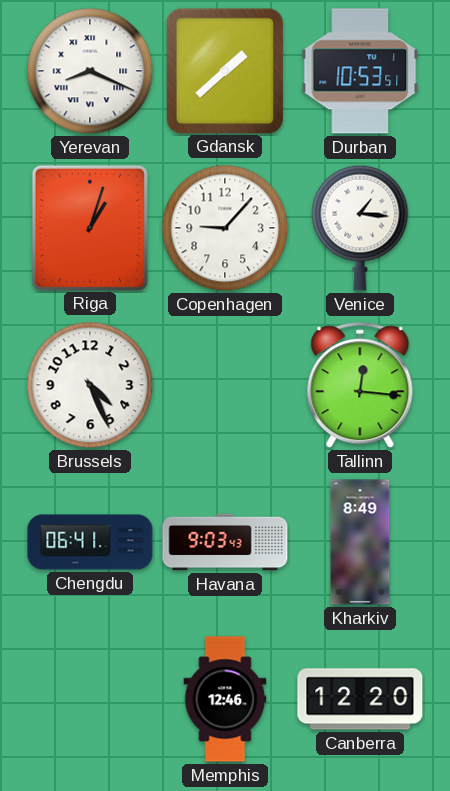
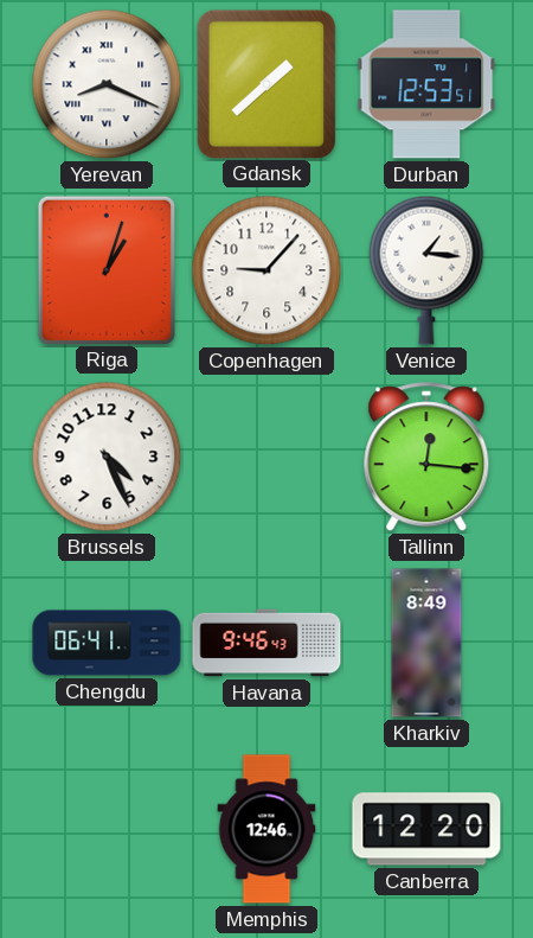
Durban: 10:53 -> 12:53
Havana: 9:03 -> 9:46
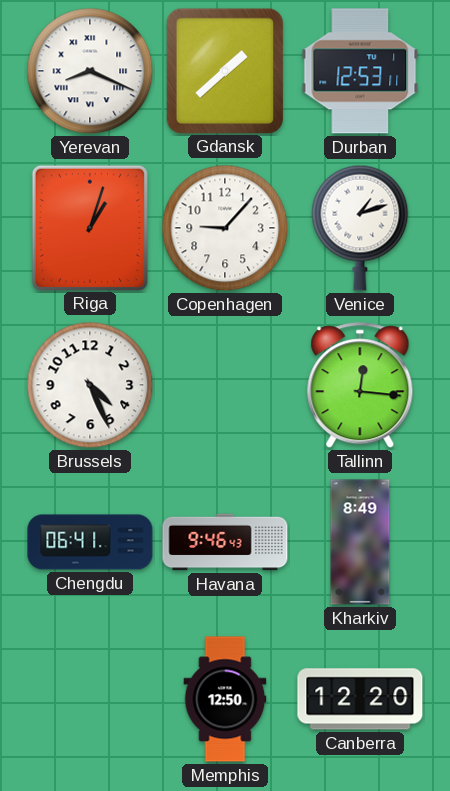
Durban: 12:53:51 -> 12:53:11
Venice: 1:16 -> 1:12
Memphis: 12:46 -> 12:50
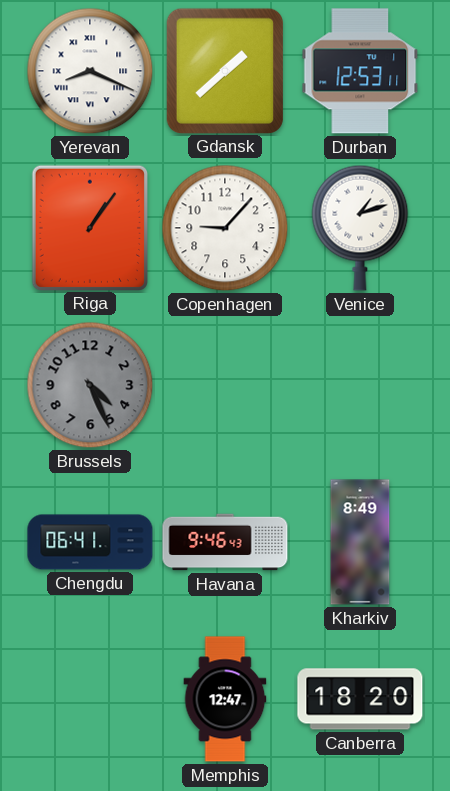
Riga: 1:03 -> 1:06
Brussels dial: white -> grey
Tallinn: 12:16 -> none
Memphis: 12:50 -> 12:47
Canberra: 12:20 -> 18:20
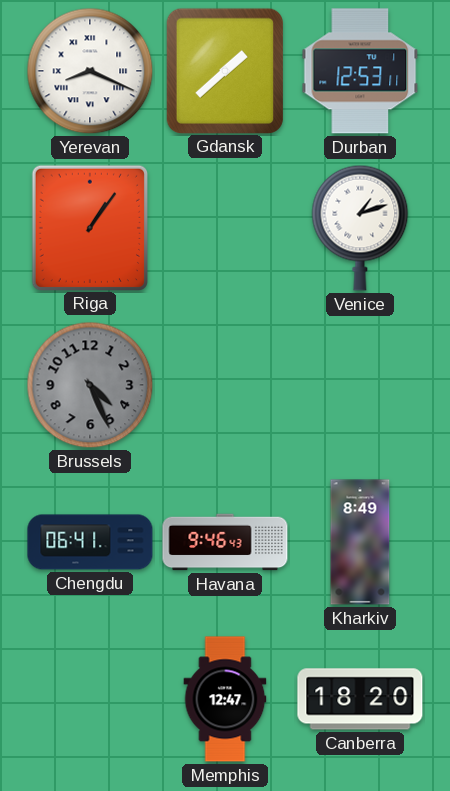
Copenhagen: 9:07 -> none
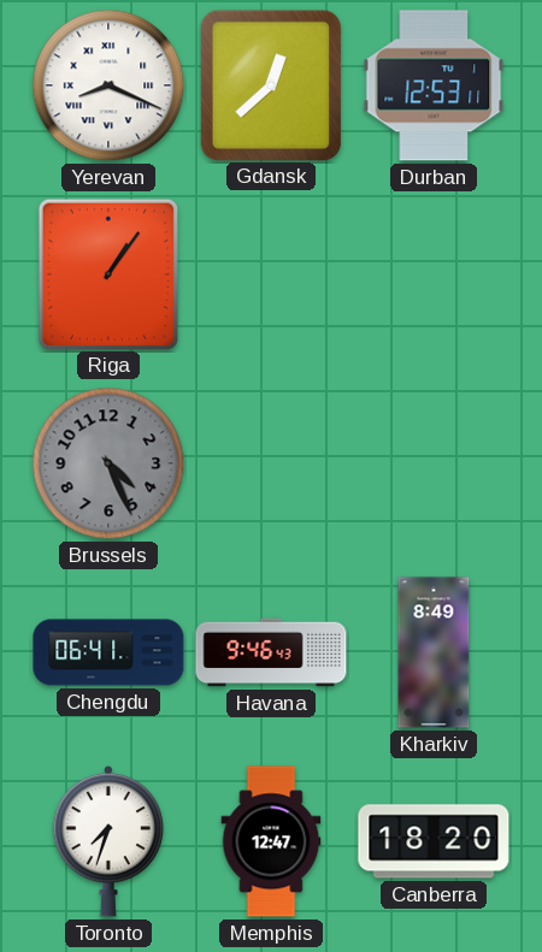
Gdansk: 1:38 -> 12:38
Venice: 1:12 -> none
Toronto: none -> 7:33
